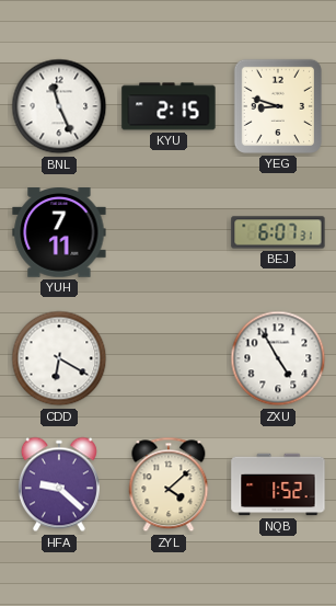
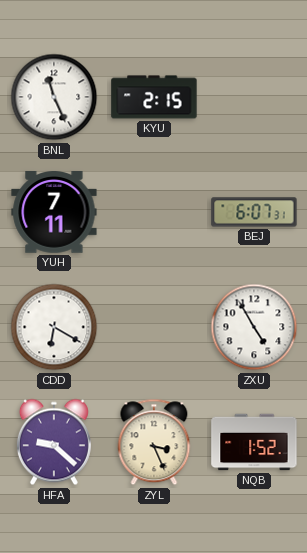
YEG: 8:48 -> none
ZYL: 4:08 -> 3:26
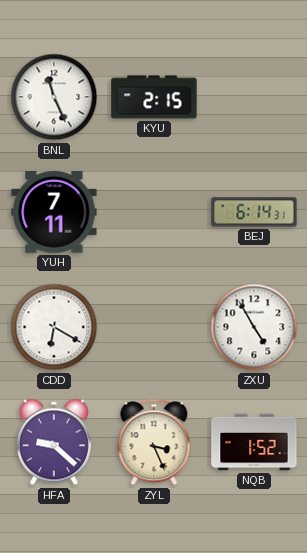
BEJ: 6:07 -> 6:14
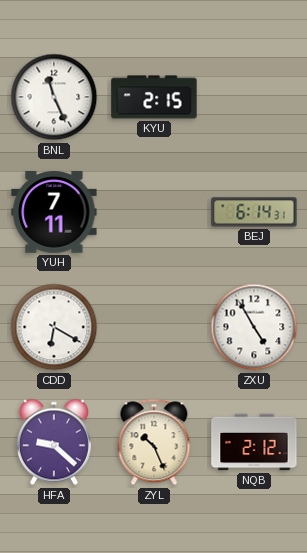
ZYL: 3:26 -> 10:26
NQB: 1:52 -> 2:12
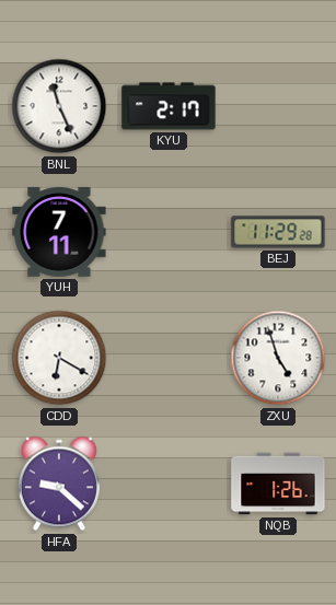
KYU: 2:15 -> 2:17
BEJ: 6:14 -> 11:29
ZXU: 4:55 -> 4:57
ZYL: 10:26 -> none
NQB: 2:12 -> 1:26
